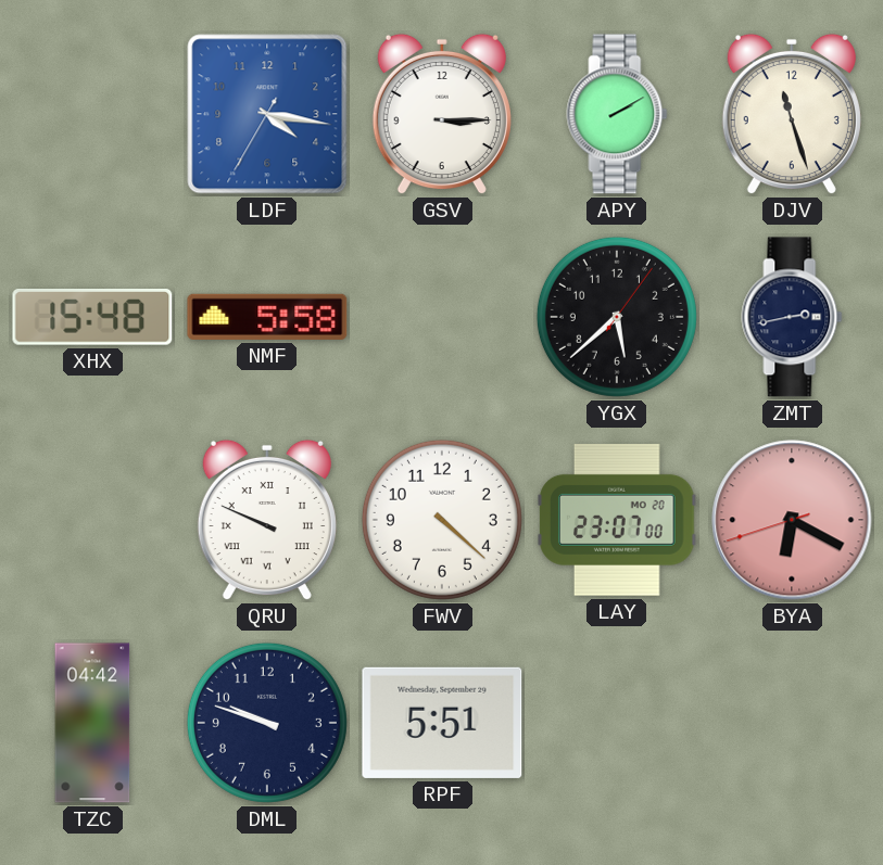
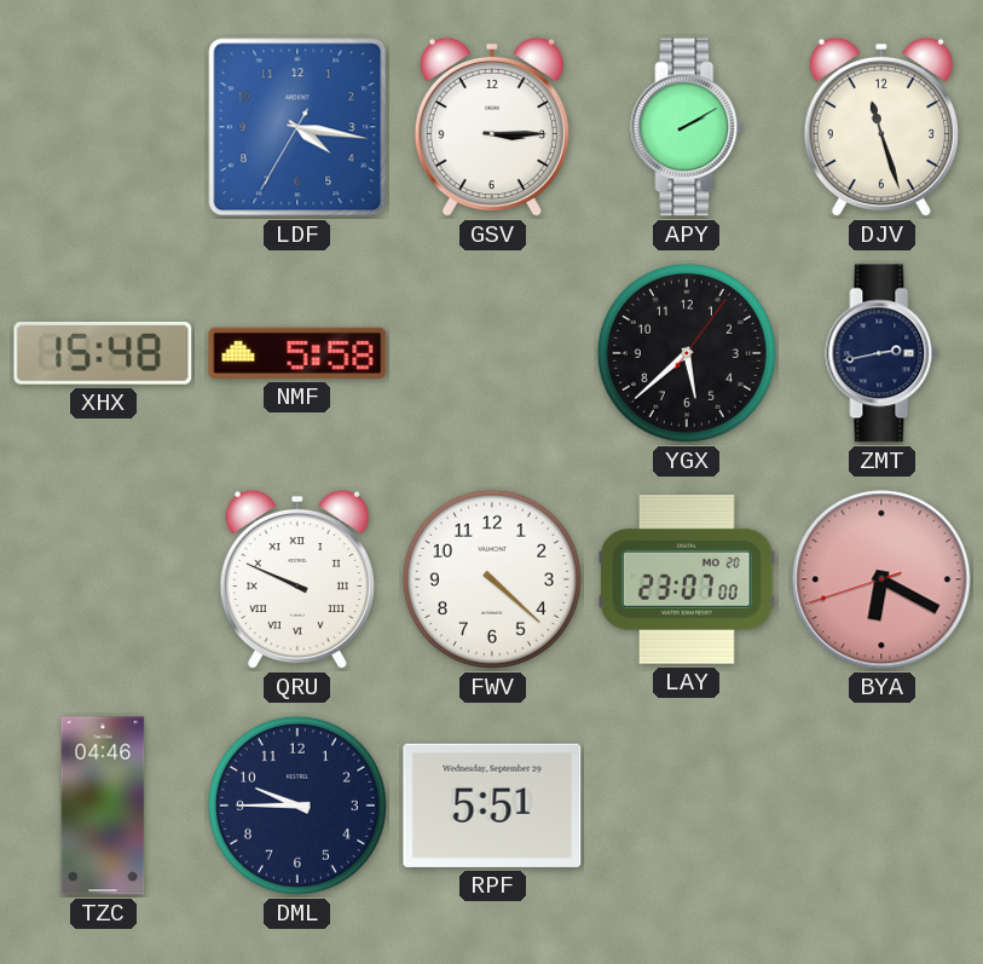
TZC: 04:42 -> 04:46
DML: 9:48 -> 9:45
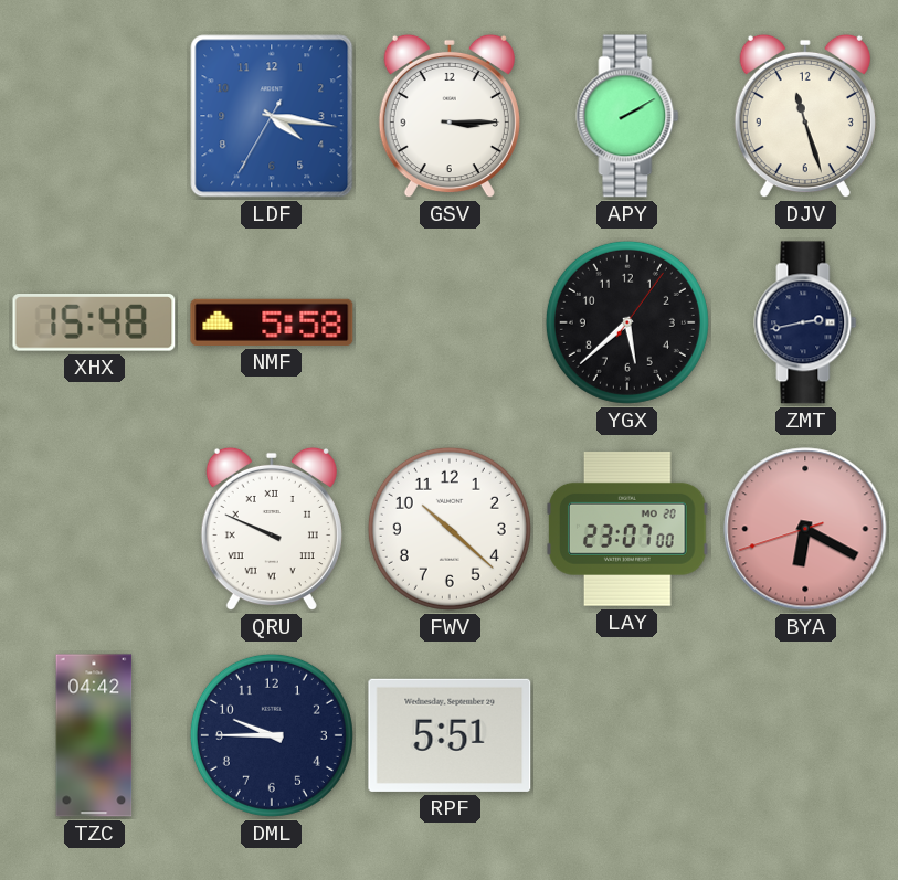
FWV: 4:22 -> 10:22
TZC: 04:46 -> 04:42
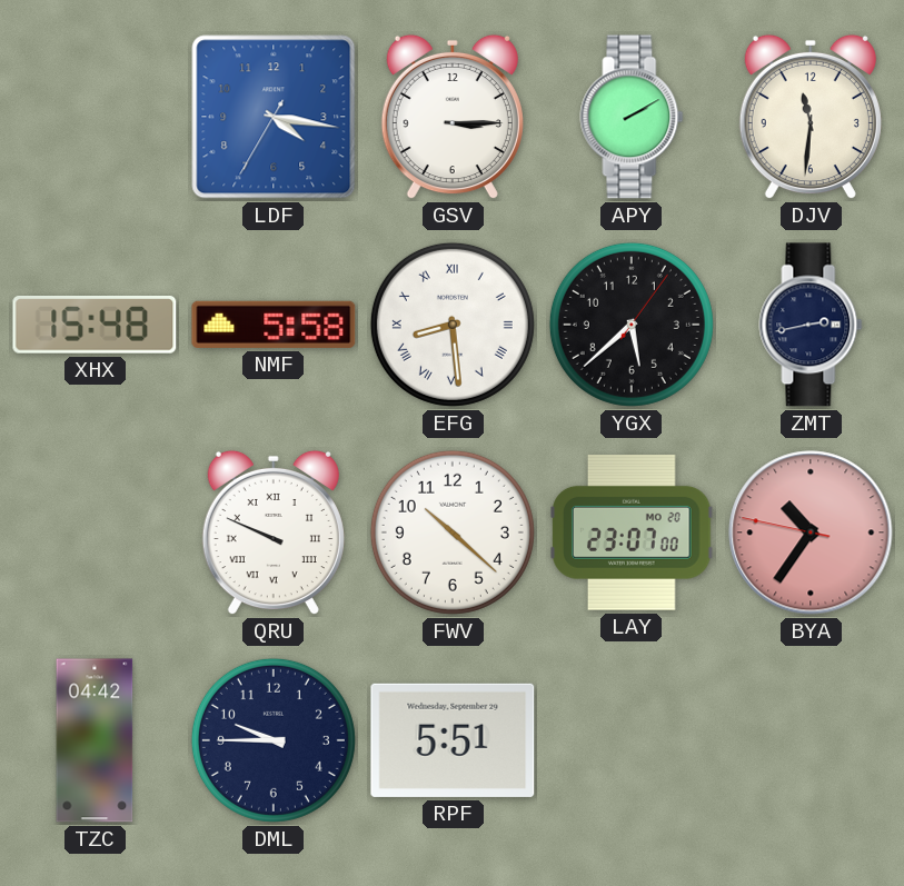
DJV: 11:27 -> 11:31
EFG: none -> 8:29
BYA: 6:19 -> 10:35
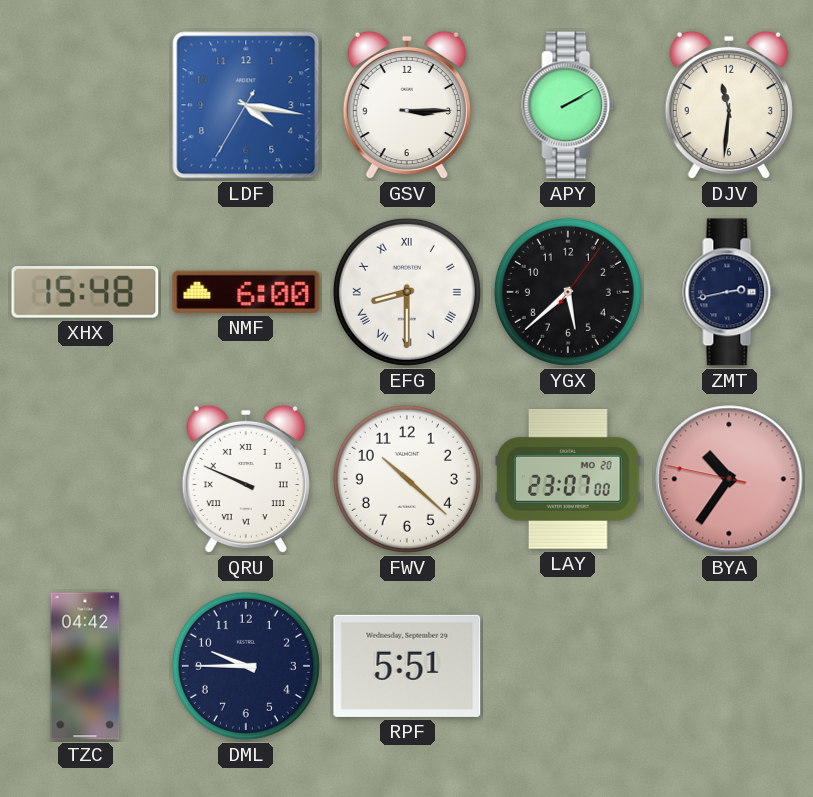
NMF: 5:58 -> 6:00
EFG: 8:29 -> 8:30
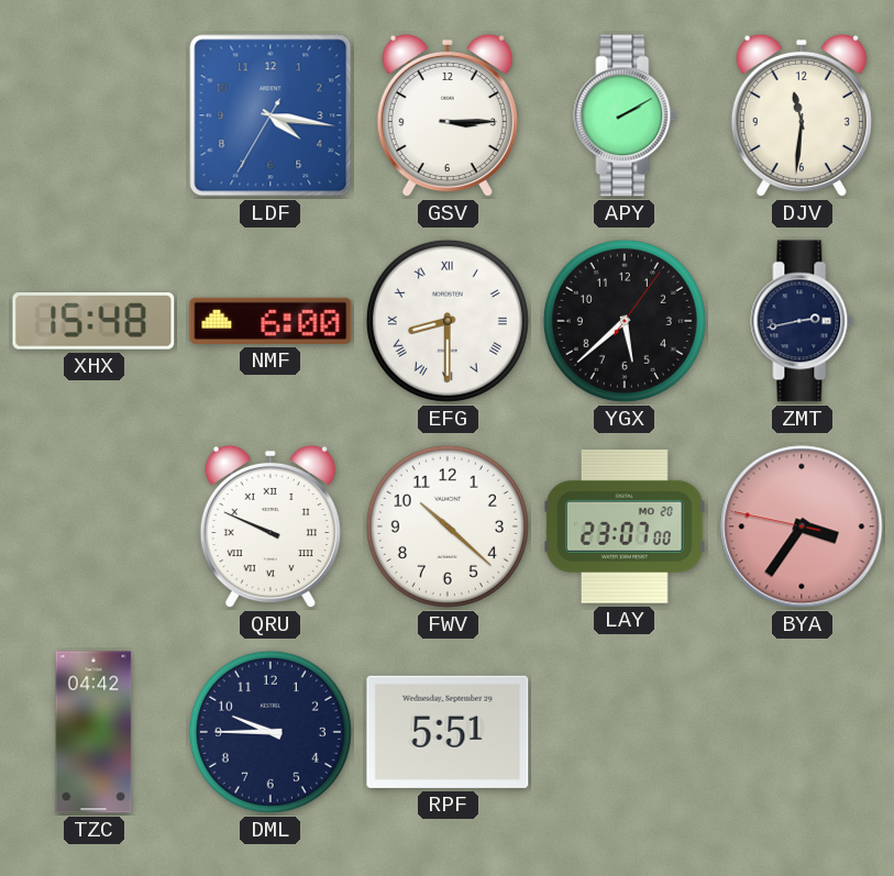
BYA: 10:35 -> 3:35
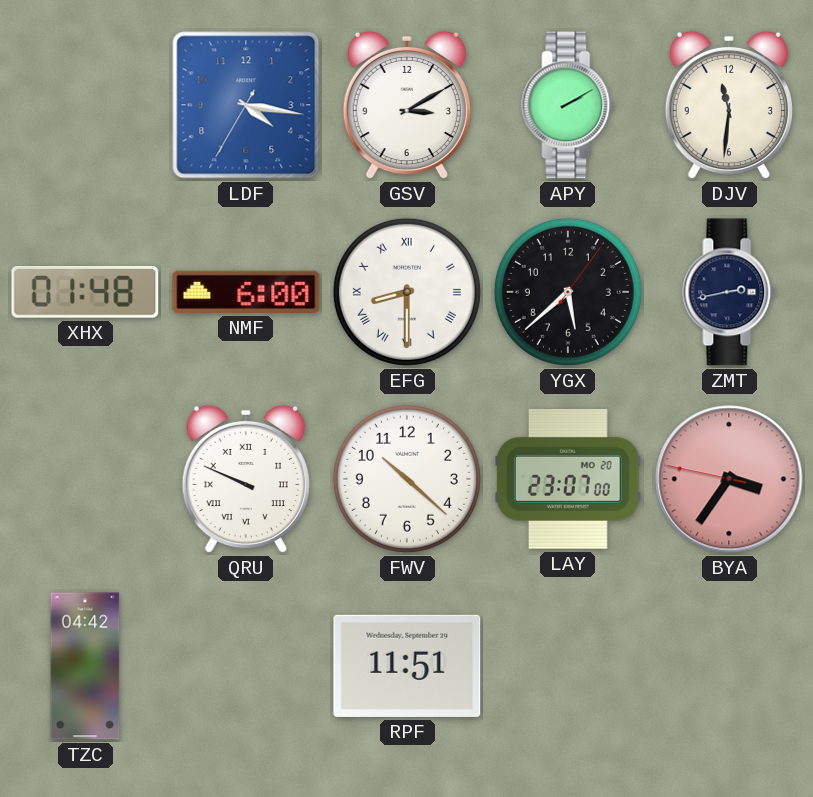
GSV: 3:15 -> 3:10
XHX: 15:48 -> 01:48
DML: 9:45 -> none
RPF: 5:51 -> 11:51
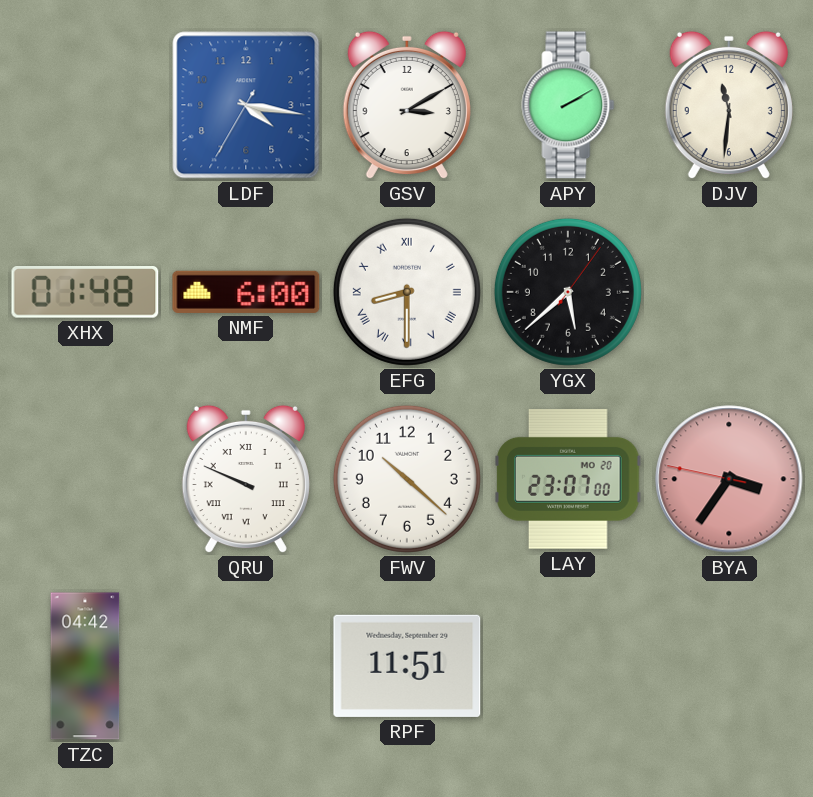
ZMT: 2:43 -> none
